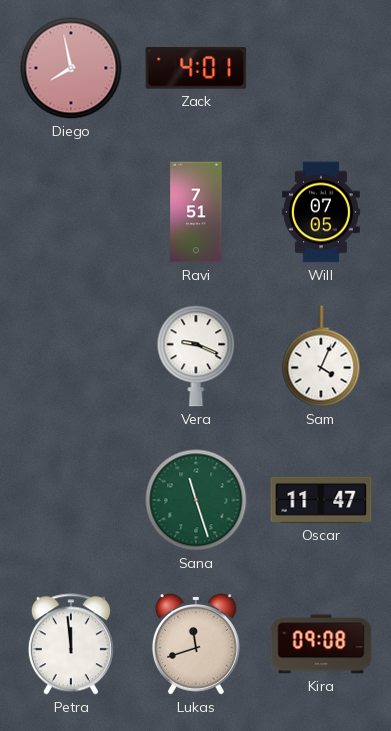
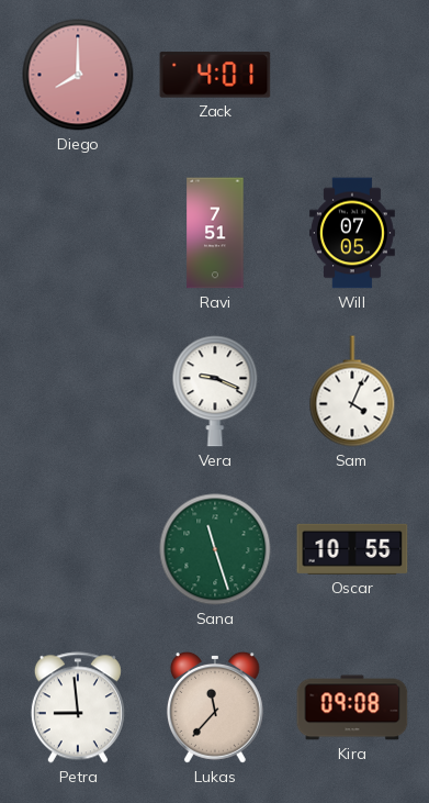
Diego: 7:58 -> 8:00
Oscar: 11:47 -> 10:55
Petra: 11:59 -> 8:59
Lukas: 11:42 -> 11:37
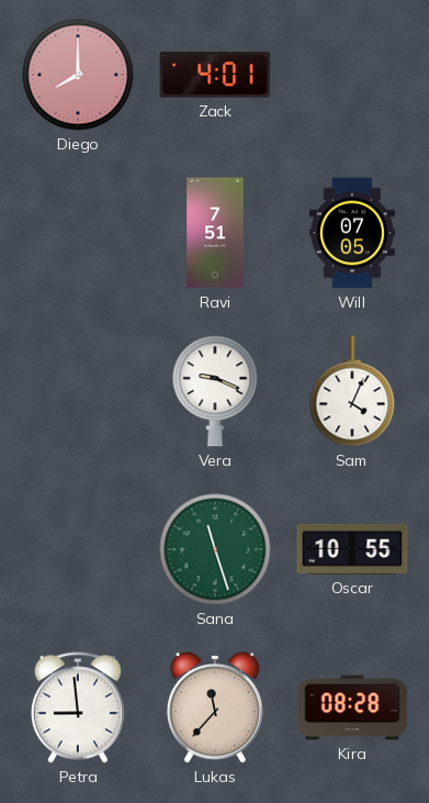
Kira: 09:08 -> 08:28
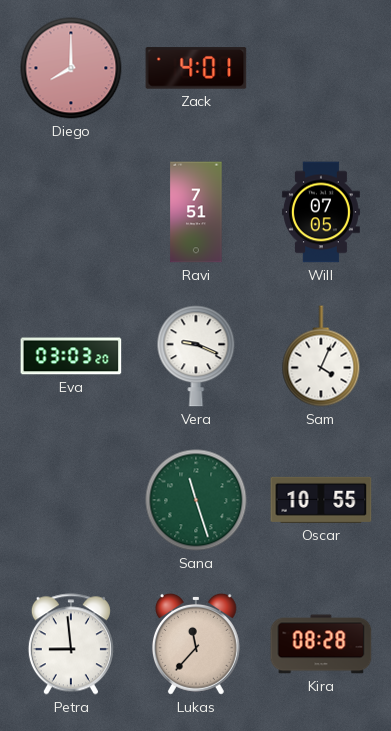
Eva: none -> 03:03
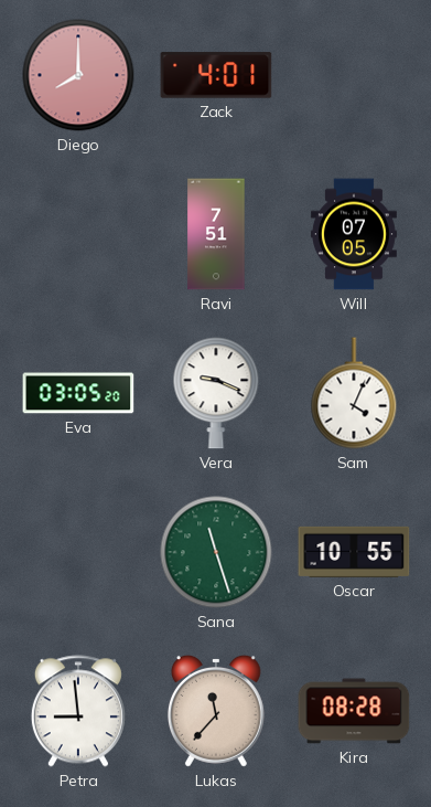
Eva: 03:03 -> 03:05
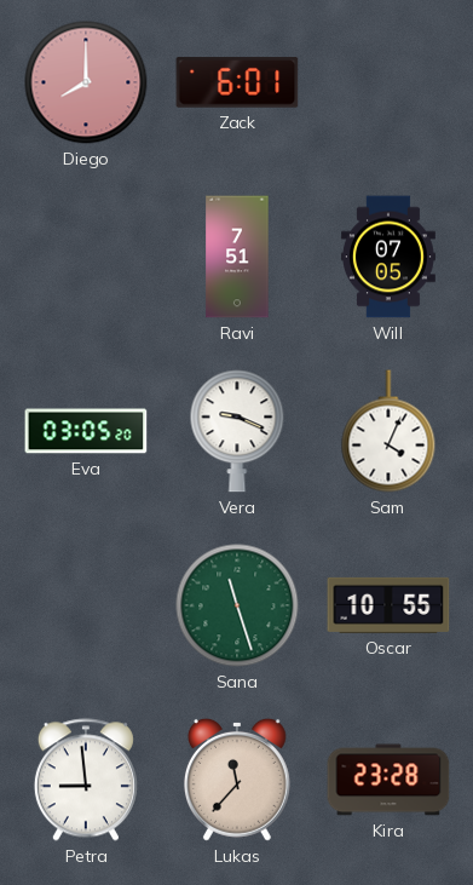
Zack: 4:01 -> 6:01
Kira: 08:28 -> 23:28
